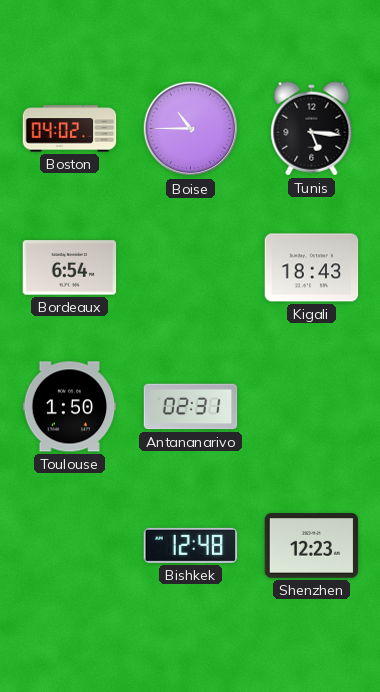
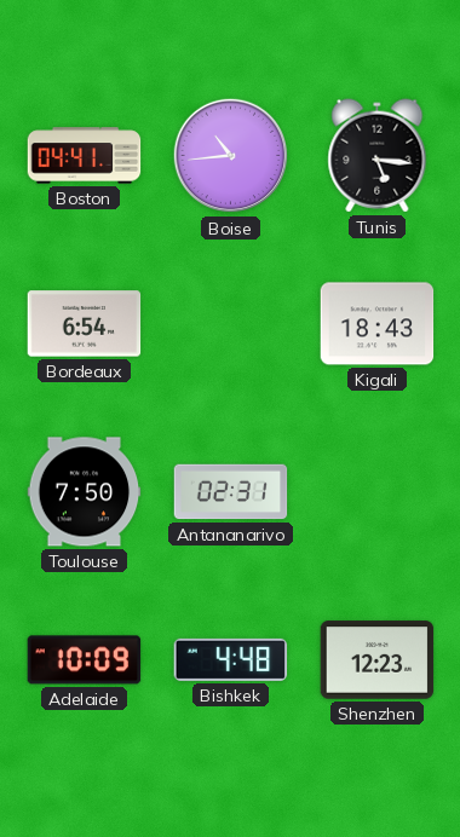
Boston: 04:02 -> 04:41
Boise: 10:45 -> 10:44
Toulouse: 1:50 -> 7:50
Adelaide: none -> 10:09
Bishkek: 12:48 -> 4:48
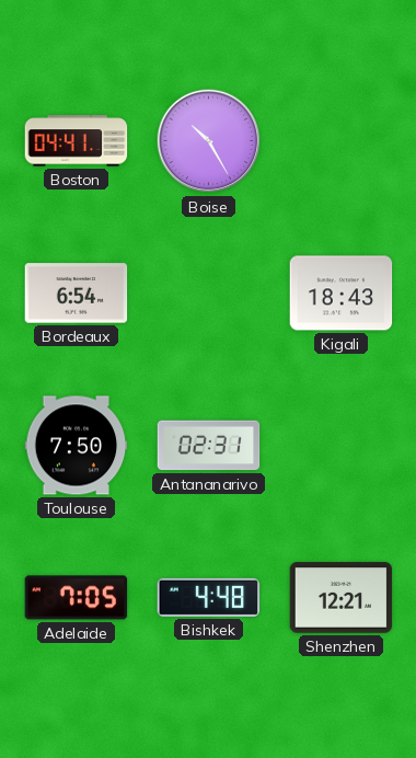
Boise: 10:44 -> 10:25
Tunis: 5:16 -> none
Adelaide: 10:09 -> 7:05
Shenzhen: 12:23 -> 12:21
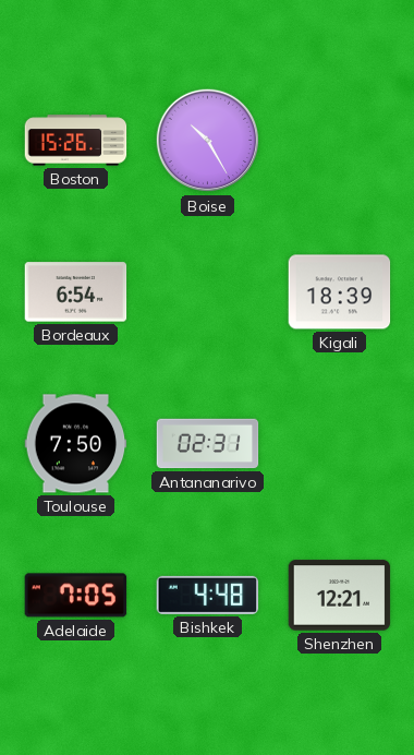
Boston: 04:41 -> 15:26
Kigali: 18:43 -> 18:39
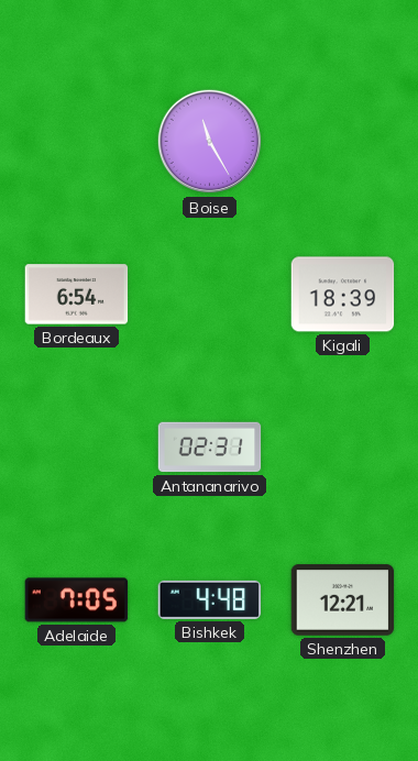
Boston: 15:26 -> none
Boise: 10:25 -> 11:25
Toulouse: 7:50 -> none
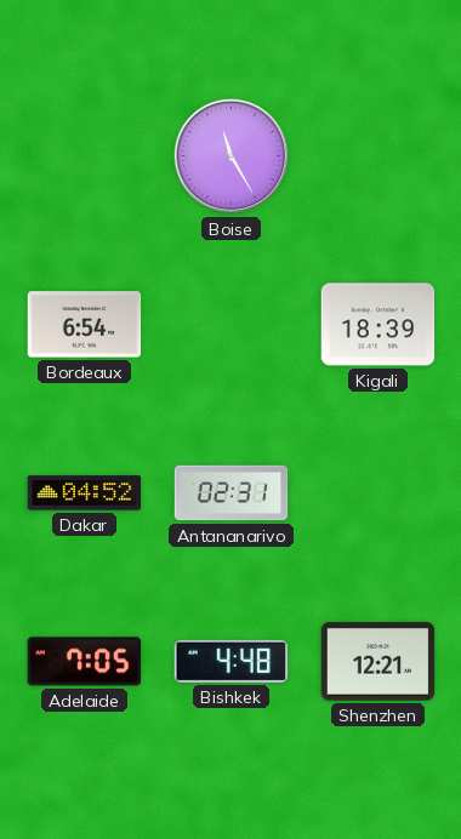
Dakar: none -> 04:52
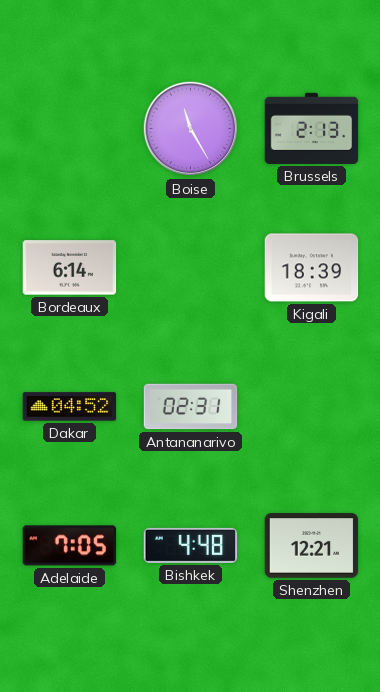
Brussels: none -> 2:13
Bordeaux: 6:54 -> 6:14
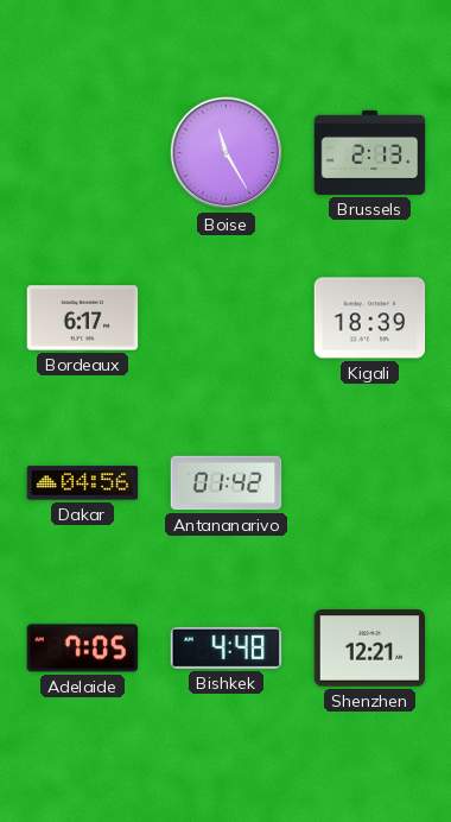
Bordeaux: 6:14 -> 6:17
Dakar: 04:52 -> 04:56
Antananarivo: 02:31 -> 01:42
